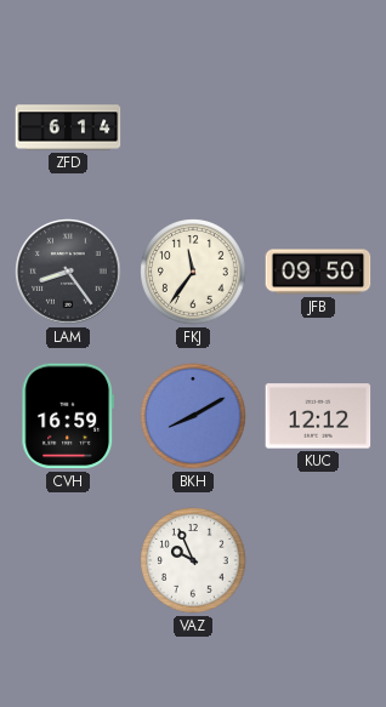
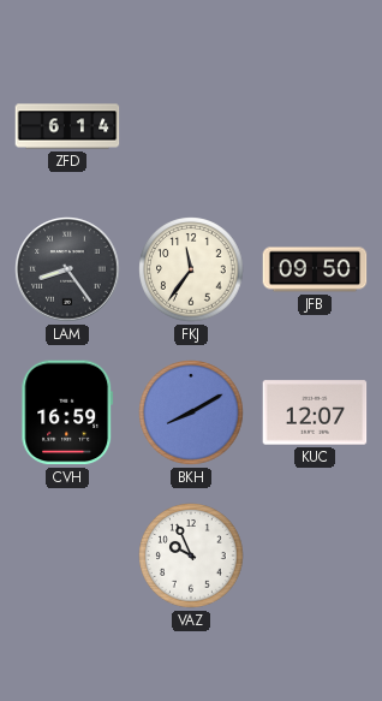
KUC: 12:12 -> 12:07
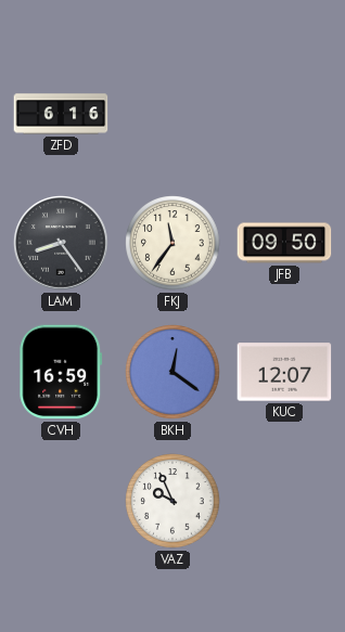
ZFD: 6:14 -> 6:16
BKH: 8:10 -> 12:21
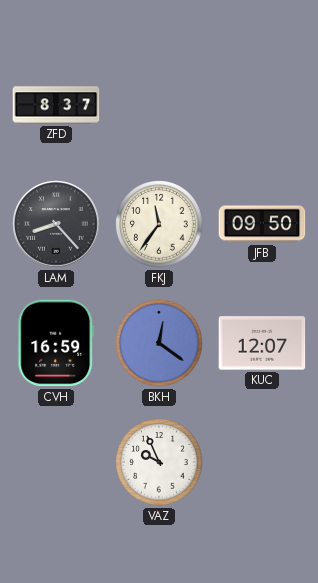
ZFD: 6:16 -> 8:37
LAM: 8:24 -> 8:23
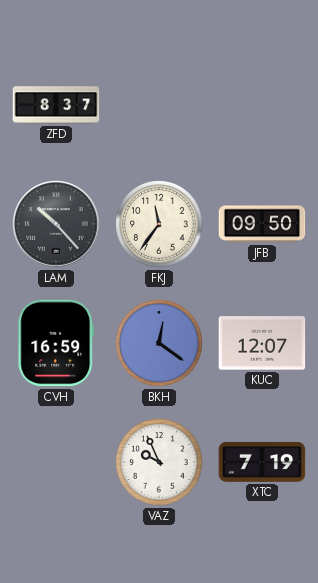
LAM: 8:23 -> 10:23
XTC: none -> 7:19
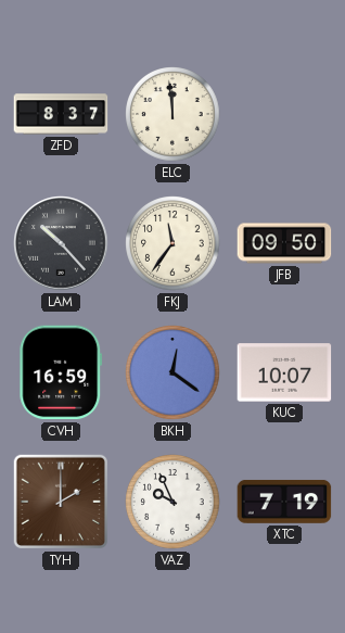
ELC: none -> 11:59
KUC: 12:07 -> 10:07
TYH: none -> 2:00
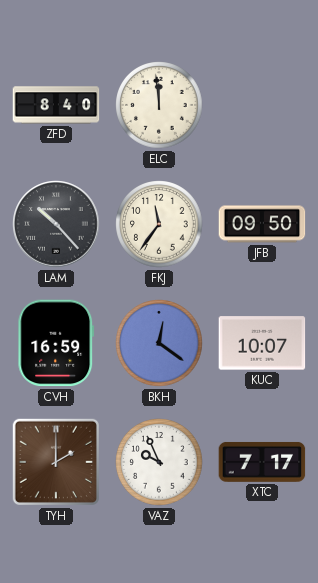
ZFD: 8:37 -> 8:40
XTC: 7:19 -> 7:17
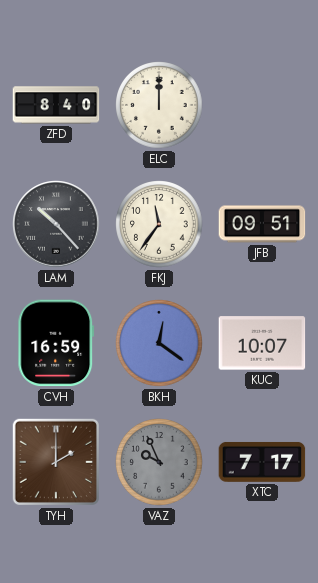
ELC: 11:59 -> 12:00
JFB: 09:50 -> 09:51
VAZ dial: white -> grey
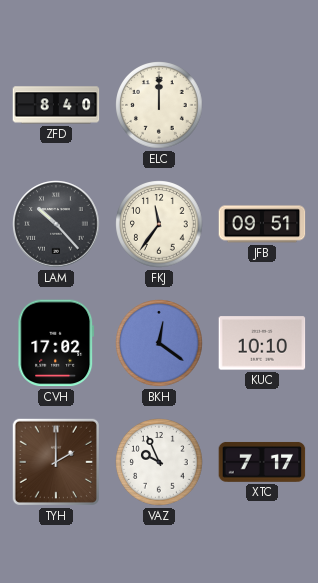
CVH: 16:59 -> 17:02
KUC: 10:07 -> 10:10
VAZ dial: grey -> white
